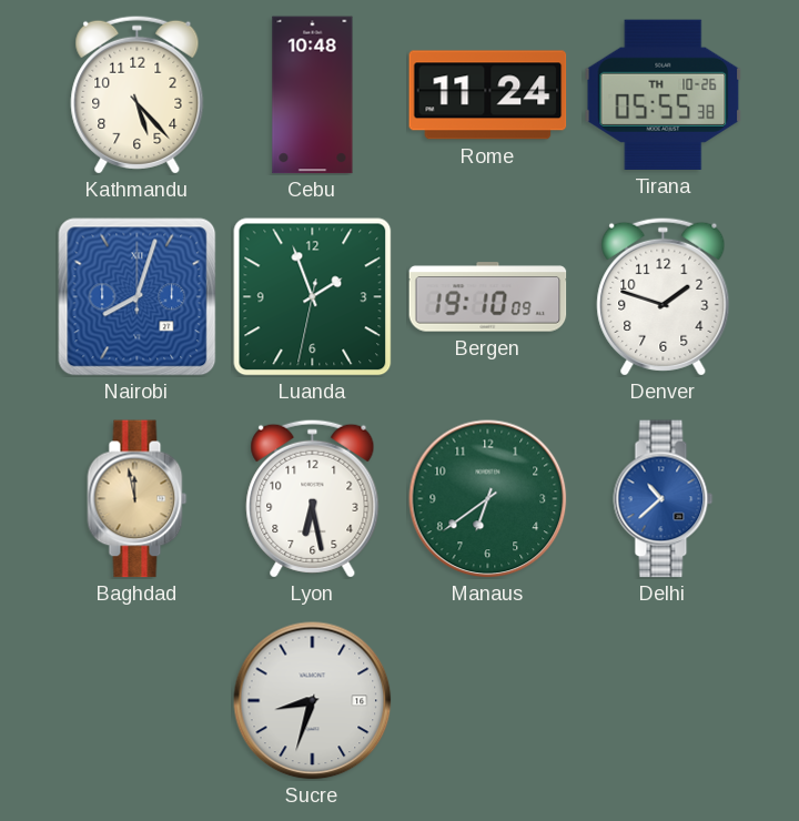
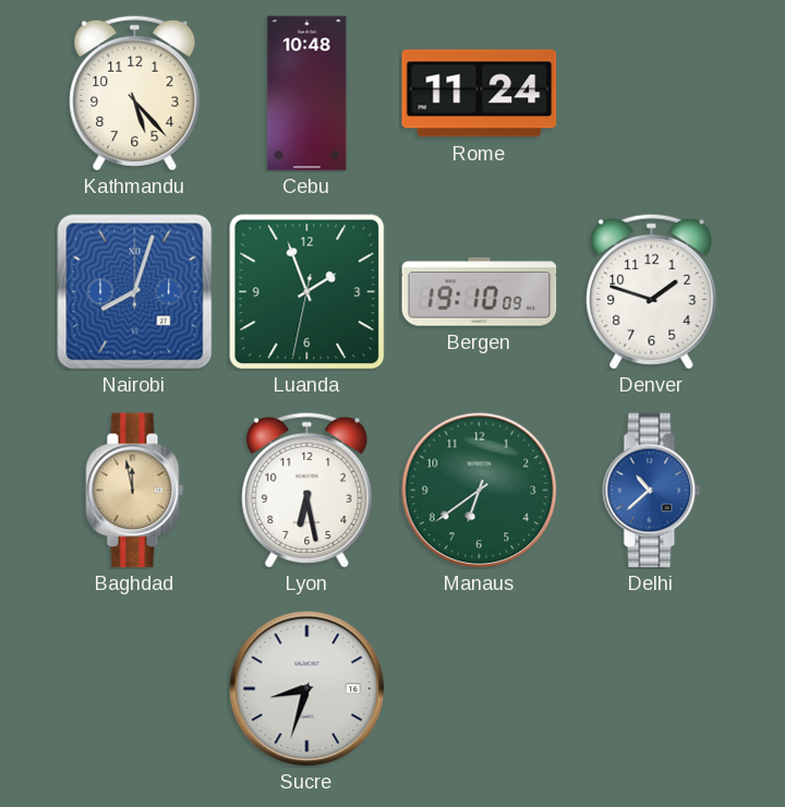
Tirana: 05:55 -> none
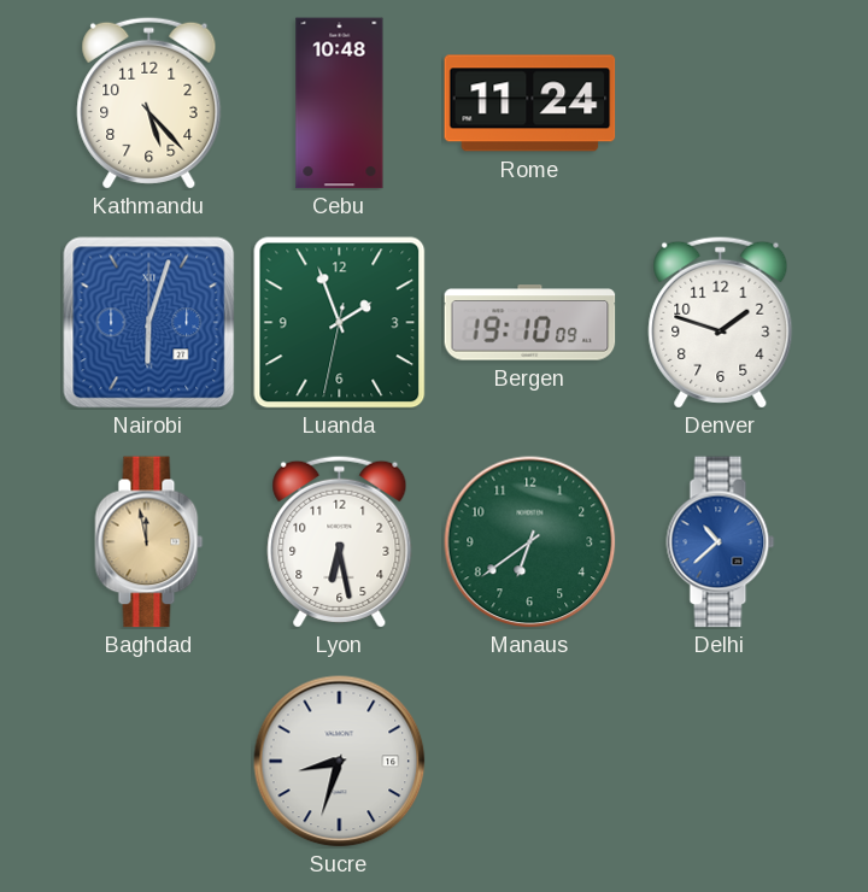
Nairobi: 8:03 -> 6:03
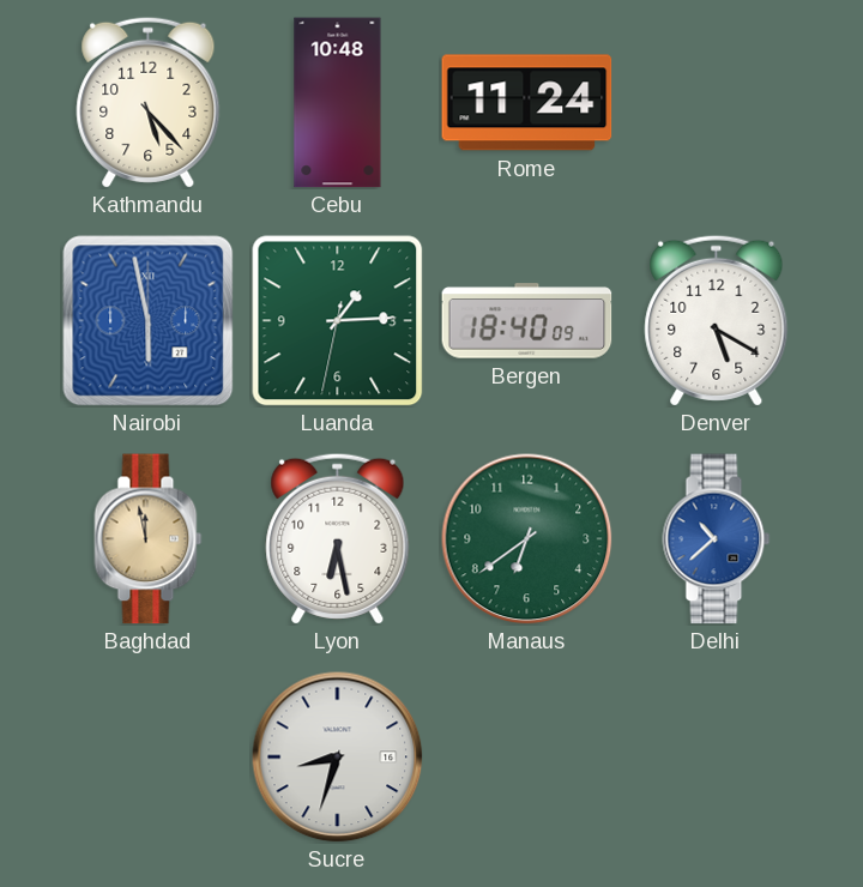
Nairobi: 6:03 -> 5:58
Luanda: 1:56 -> 1:14
Bergen: 19:10 -> 18:40
Denver: 1:48 -> 5:20
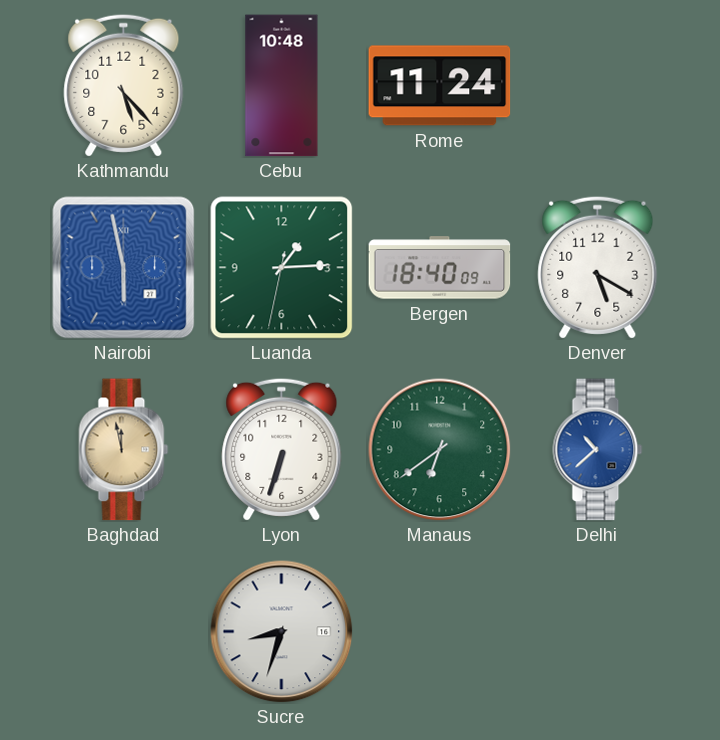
Lyon: 6:28 -> 6:33
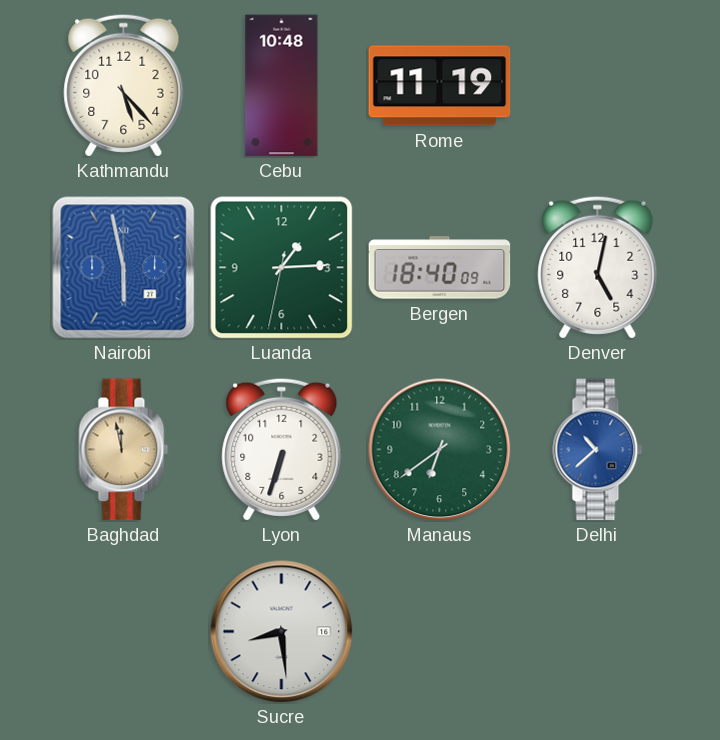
Rome: 11:24 -> 11:19
Denver: 5:20 -> 5:02
Sucre: 8:33 -> 8:29
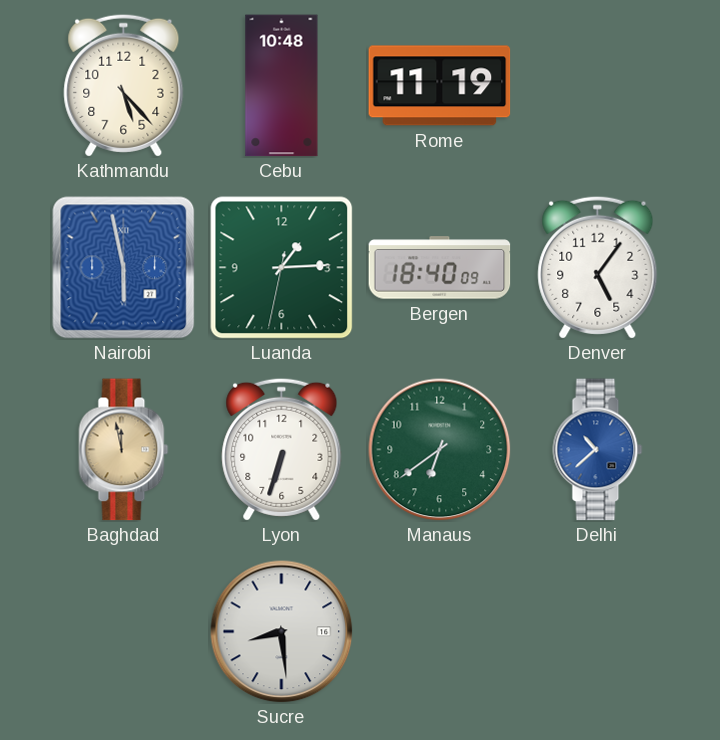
Denver: 5:02 -> 5:06
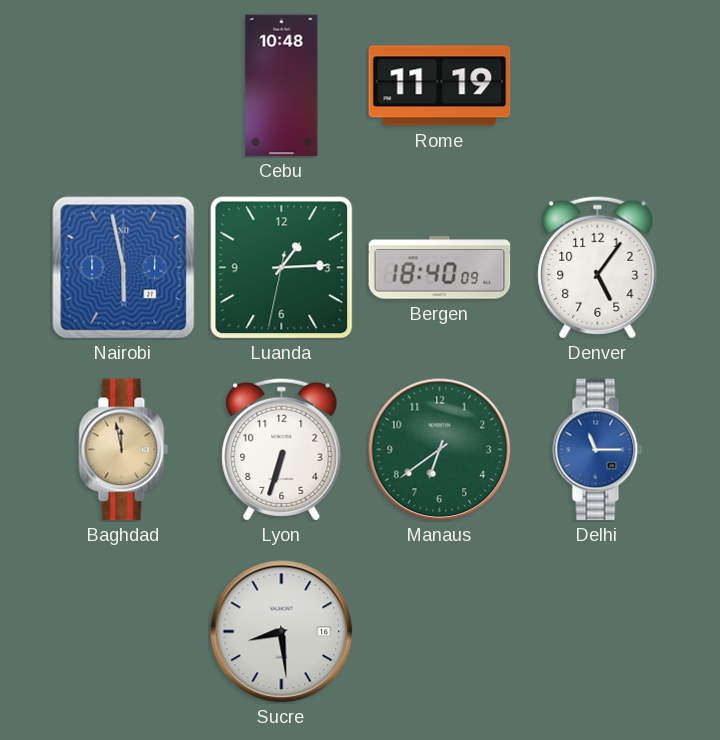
Kathmandu: 5:23 -> none
Delhi: 10:38 -> 11:15
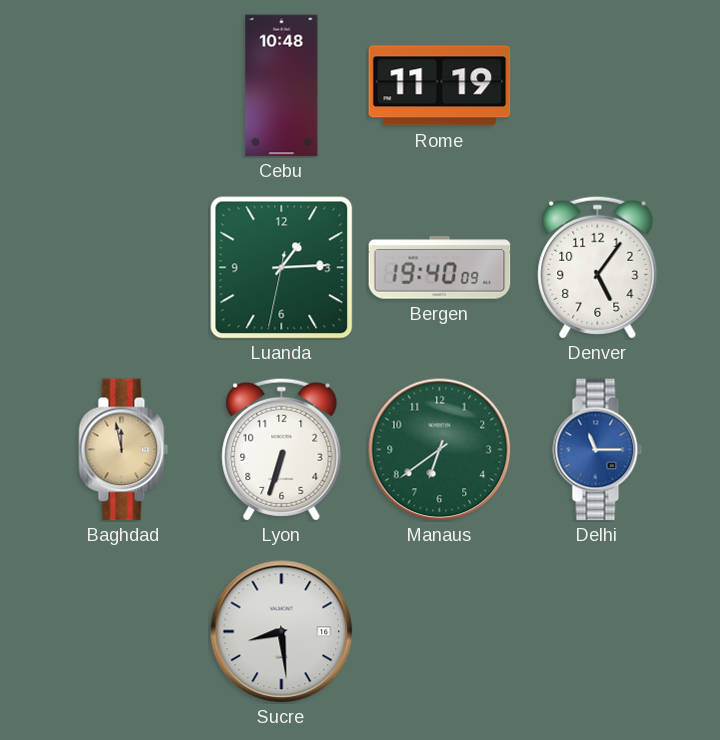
Nairobi: 5:58 -> none
Bergen: 18:40 -> 19:40
